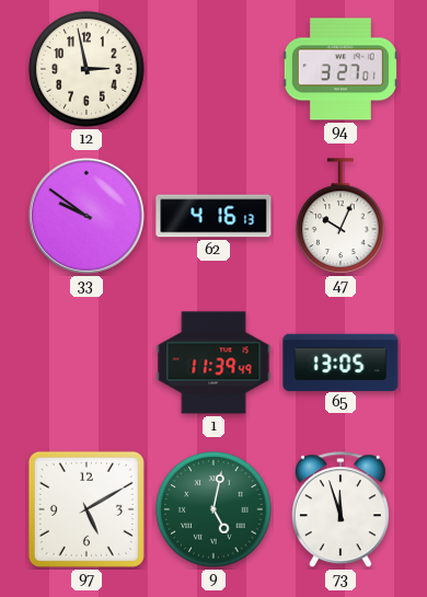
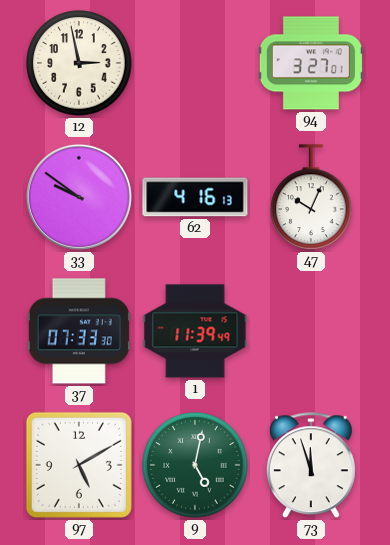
37: none -> 07:33
65: 13:05 -> none
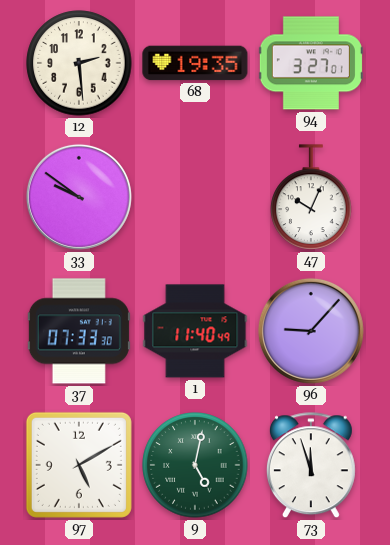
12: 2:58 -> 2:29
68: none -> 19:35
62: 4:16 -> none
1: 11:39 -> 11:40
96: none -> 9:07
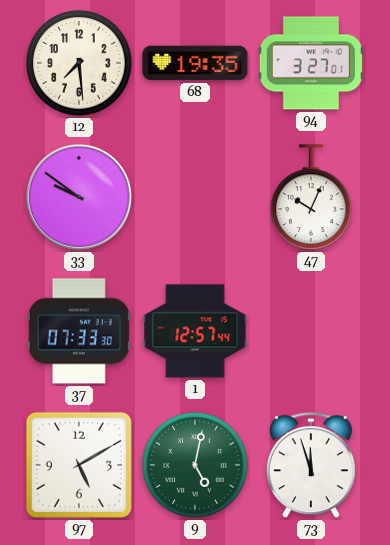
12: 2:29 -> 7:29
1: 11:40 -> 12:57
96: 9:07 -> none
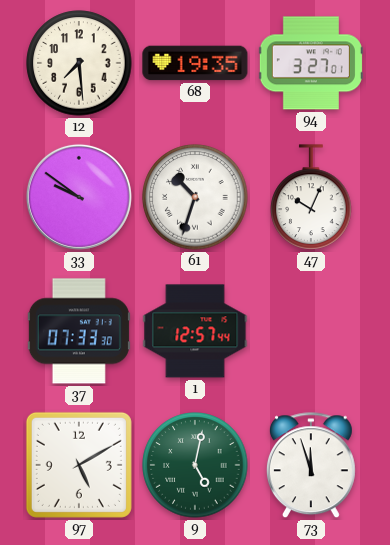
61: none -> 10:33
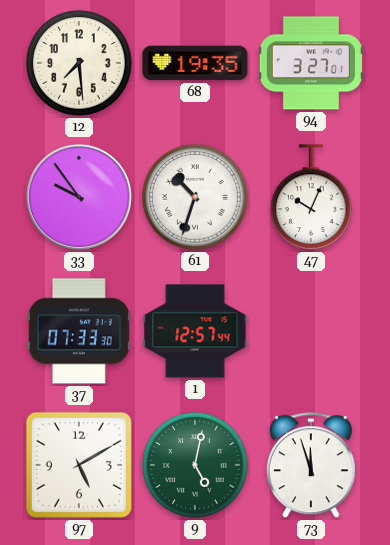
33: 9:51 -> 9:54
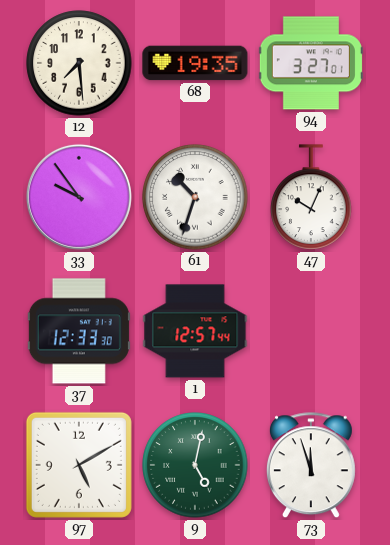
37: 07:33 -> 12:33
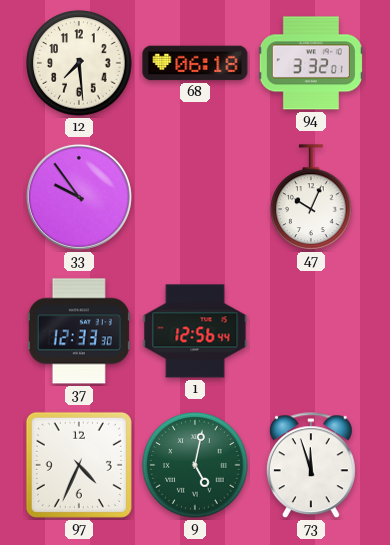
68: 19:35 -> 06:18
94: 3:27 -> 3:32
61: 10:33 -> none
1: 12:57 -> 12:56
97: 5:10 -> 4:34
